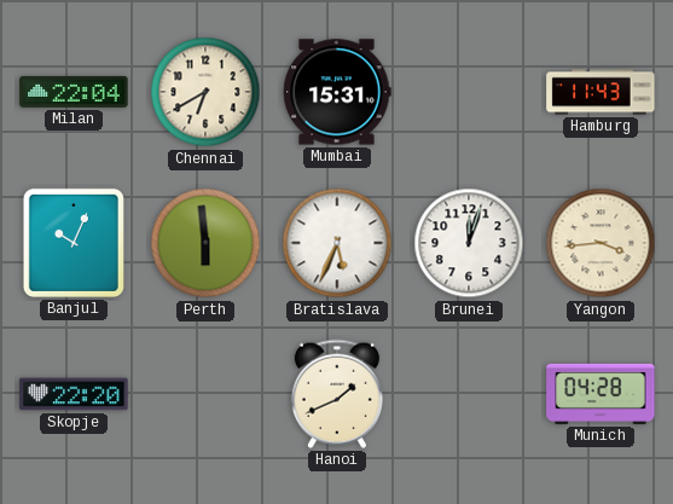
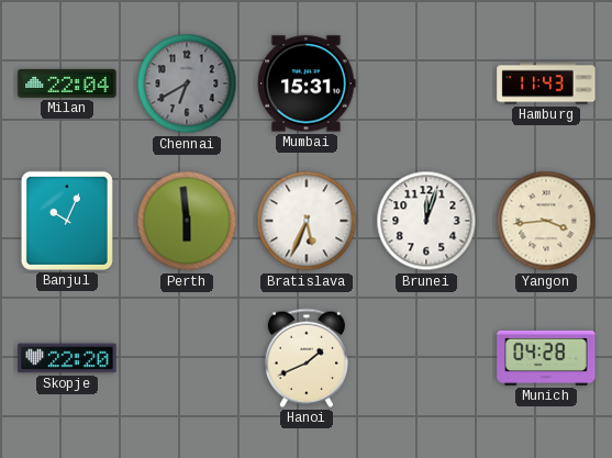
Chennai dial: cream -> grey
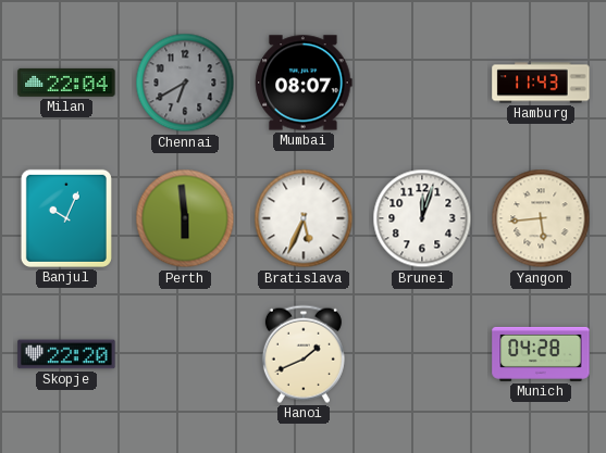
Mumbai: 15:31 -> 08:07
Yangon: 3:44 -> 5:44
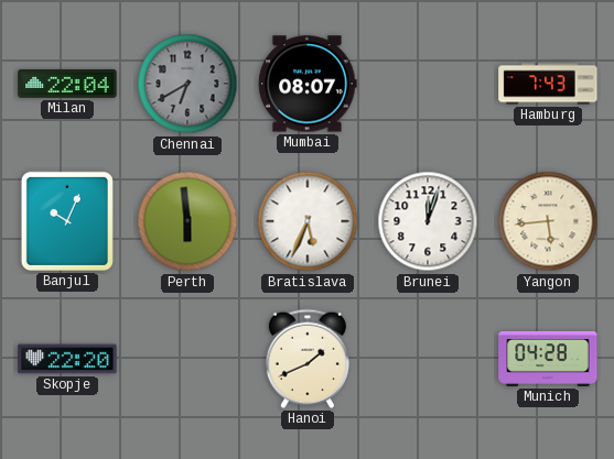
Hamburg: 11:43 -> 7:43
